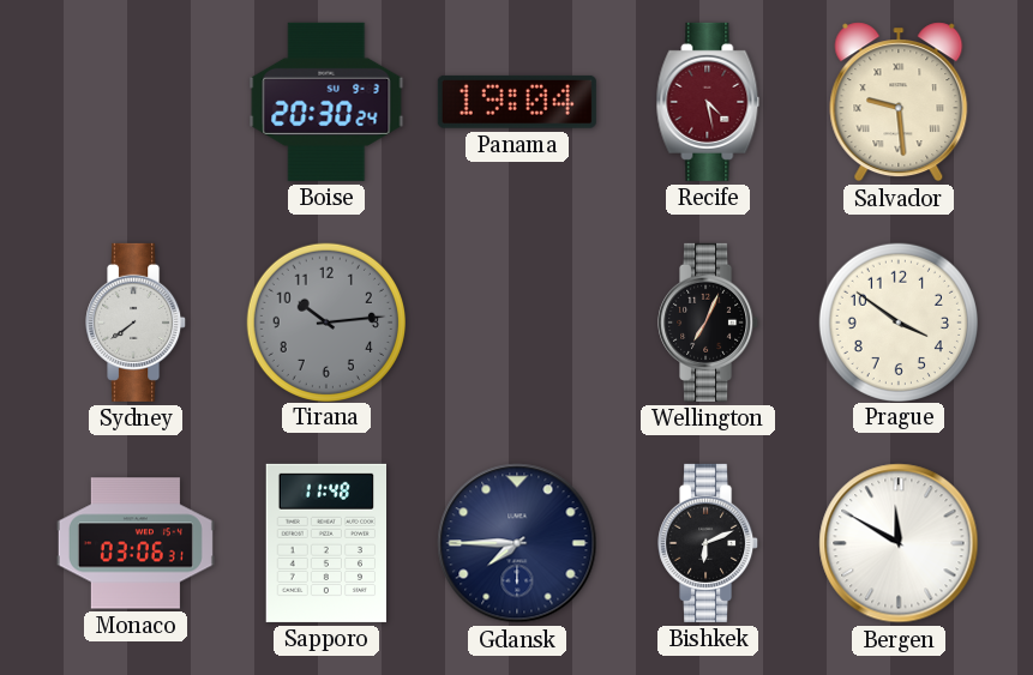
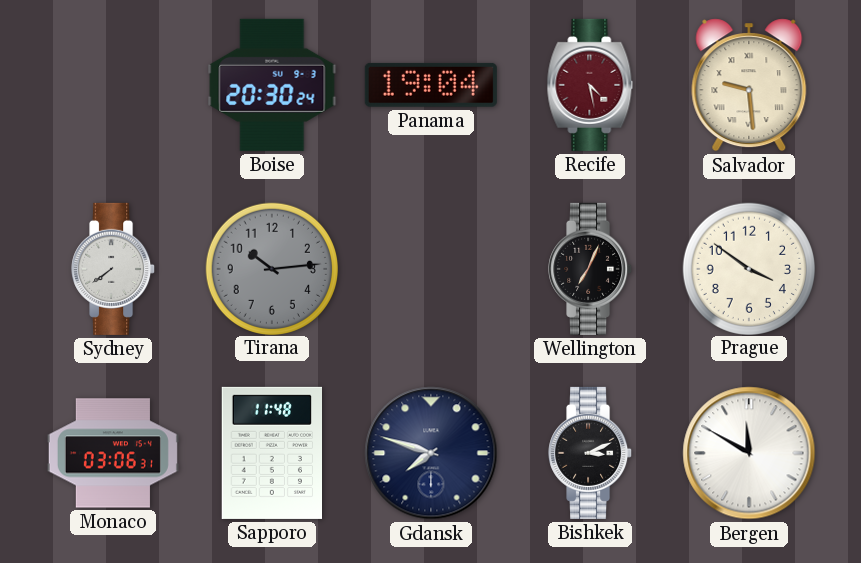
Gdansk: 7:45 -> 7:48
Bishkek: 6:11 -> 3:11
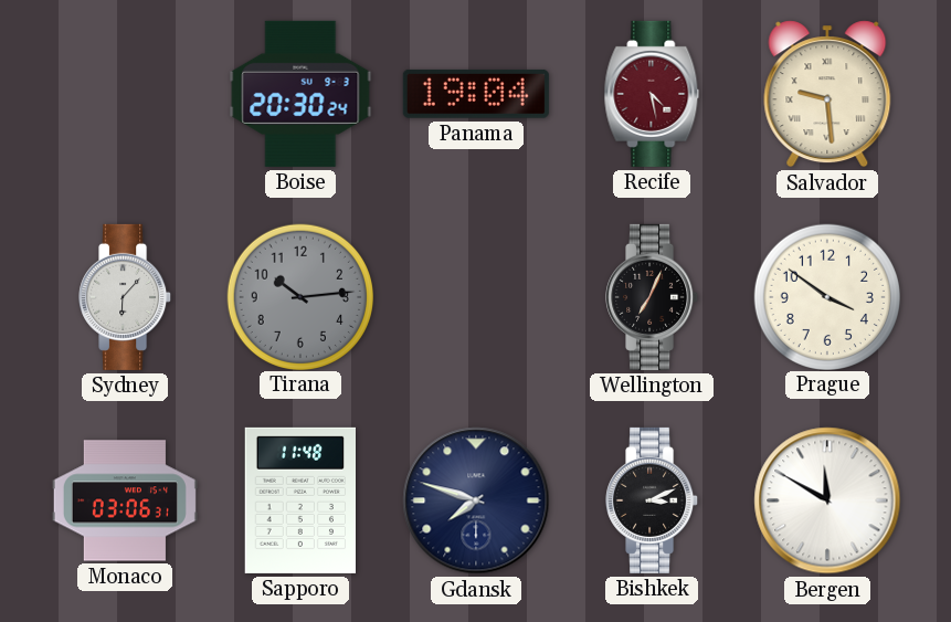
Sydney: 7:39 -> 6:07
